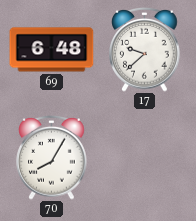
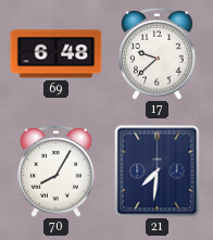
21: none -> 7:31
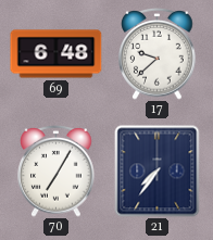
70: 8:05 -> 7:05
21: 7:31 -> 7:36
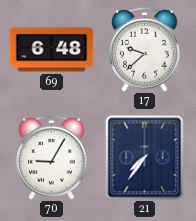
70: 7:05 -> 9:05
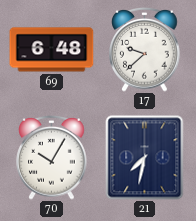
70: 9:05 -> 10:05
21: 7:36 -> 7:32
